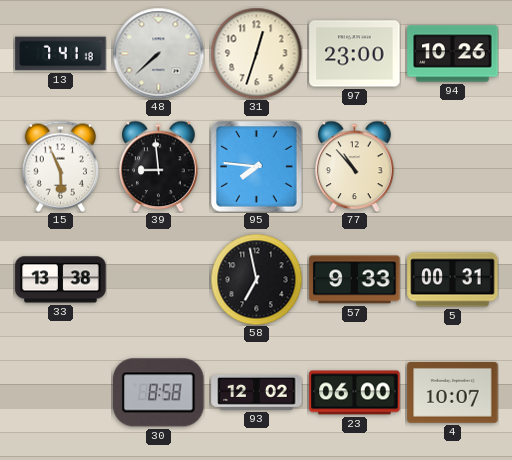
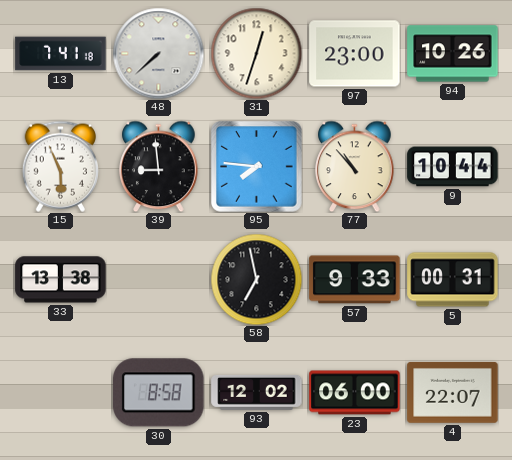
9: none -> 10:44
4: 10:07 -> 22:07
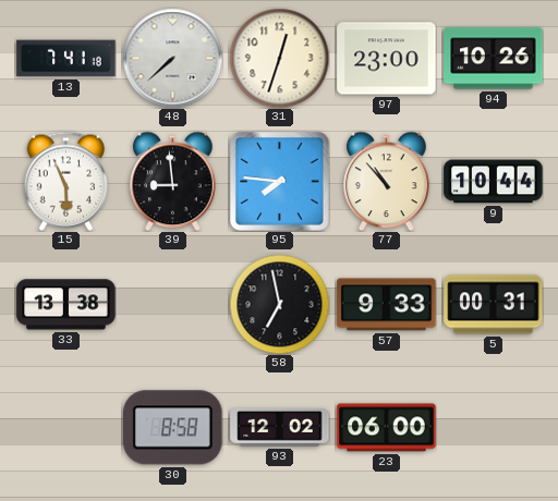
4: 22:07 -> none
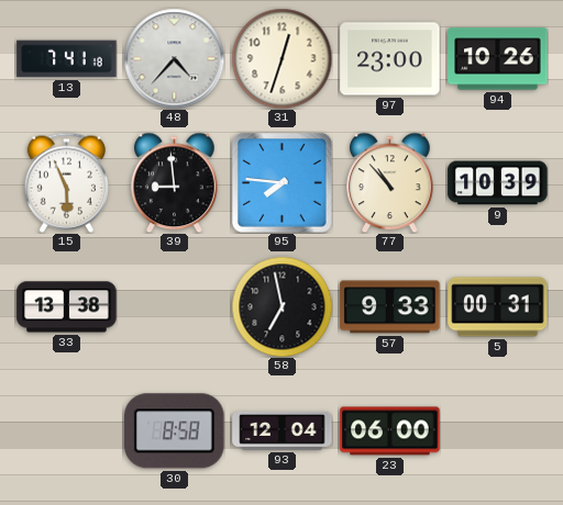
48: 7:38 -> 4:37
9: 10:44 -> 10:39
93: 12:02 -> 12:04
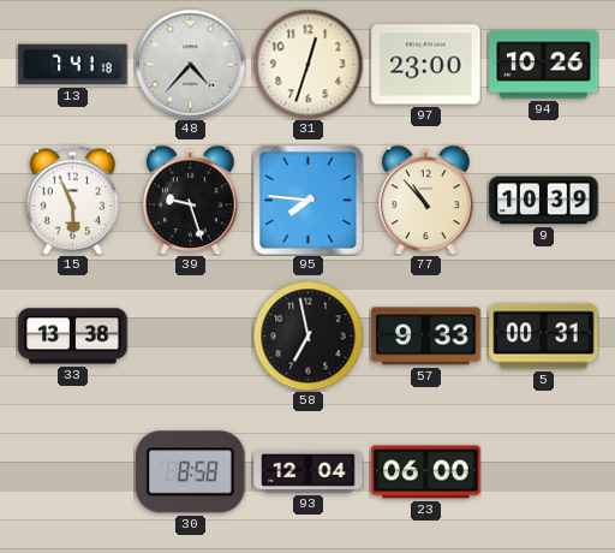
39: 8:59 -> 9:27
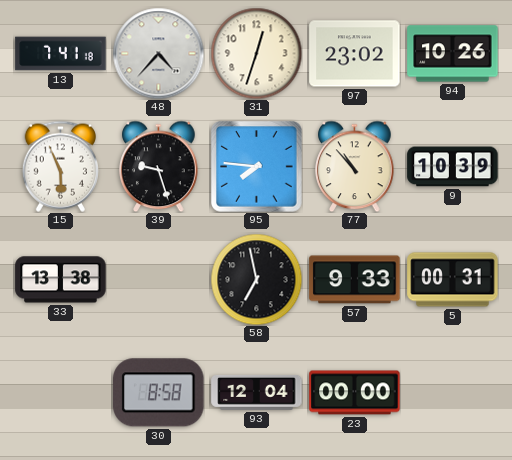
97: 23:00 -> 23:02
23: 06:00 -> 00:00
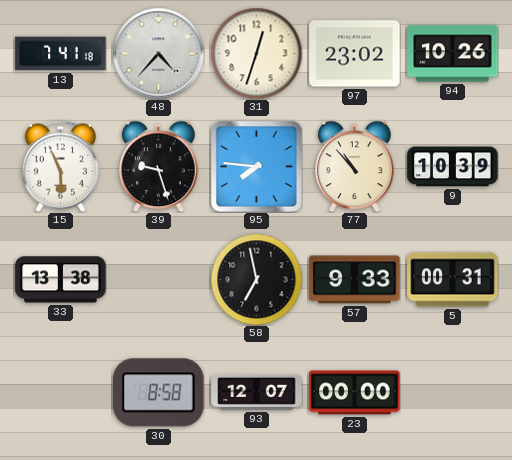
93: 12:04 -> 12:07
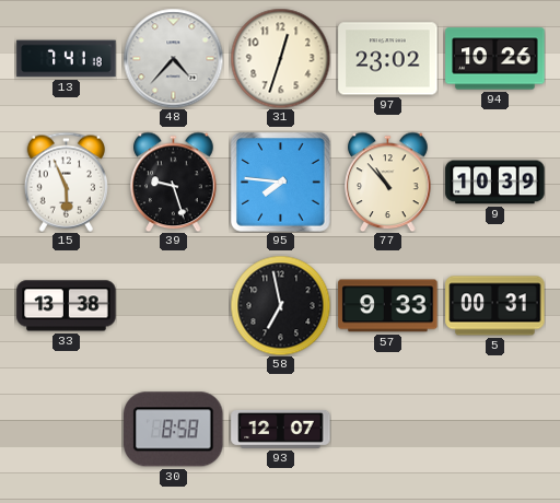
23: 00:00 -> none
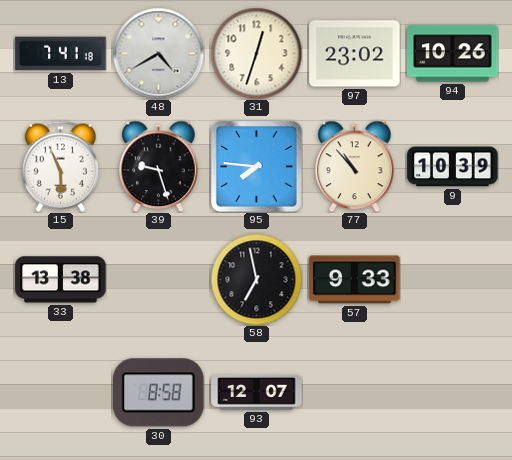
48: 4:37 -> 4:40
5: 00:31 -> none
